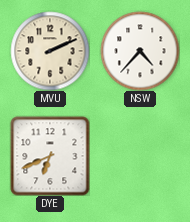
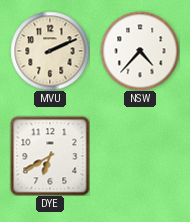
DYE: 6:41 -> 6:40
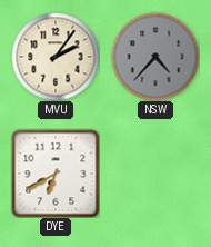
MVU: 2:11 -> 2:06
NSW dial: white -> grey
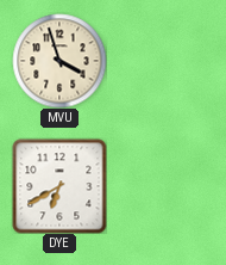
MVU: 2:06 -> 3:57
NSW: 4:37 -> none
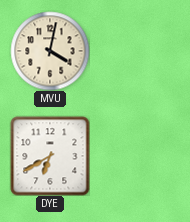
MVU: 3:57 -> 4:02
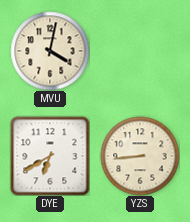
YZS: none -> 8:44
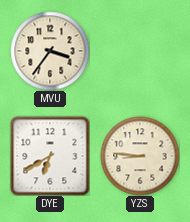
MVU: 4:02 -> 3:36
YZS: 8:44 -> 8:46
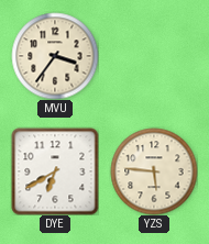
YZS: 8:46 -> 5:46
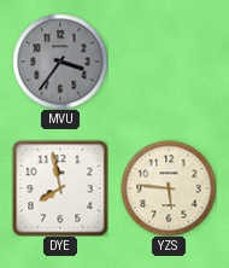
MVU dial: cream -> grey
DYE: 6:40 -> 7:58
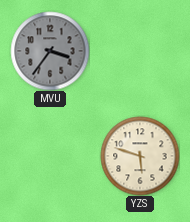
DYE: 7:58 -> none
YZS: 5:46 -> 5:48
